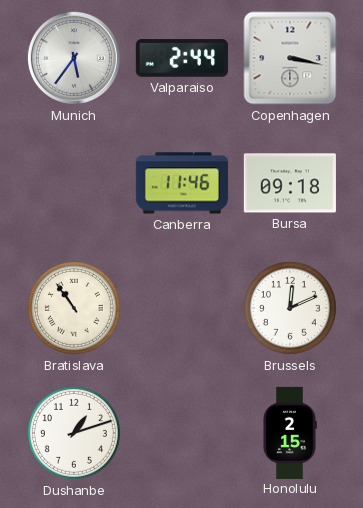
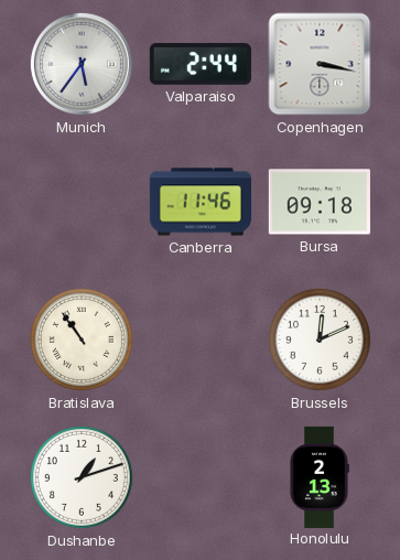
Honolulu: 2:15 -> 2:13
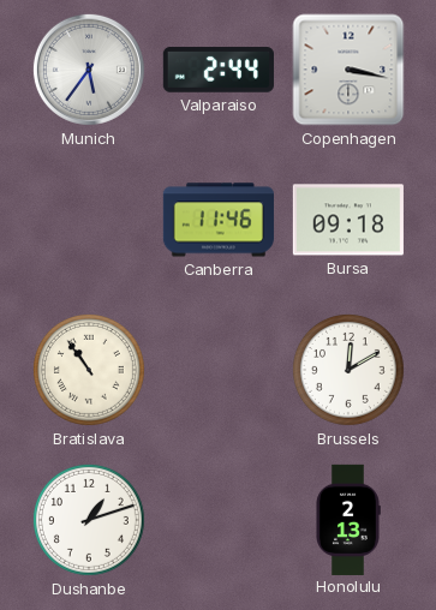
Brussels: 12:11 -> 12:10
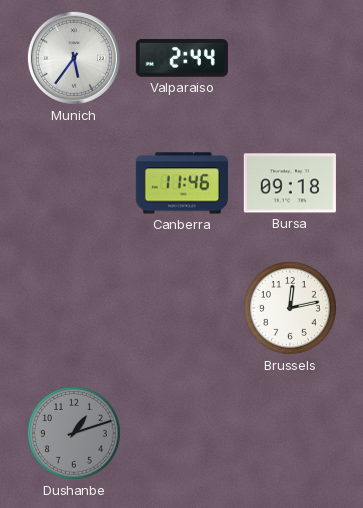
Copenhagen: 3:17 -> none
Bratislava: 10:54 -> none
Brussels: 12:10 -> 12:13
Dushanbe dial: white -> grey
Honolulu: 2:13 -> none
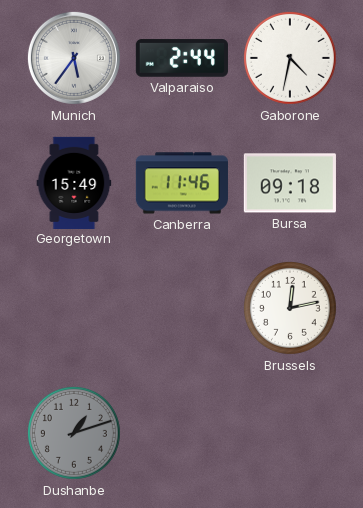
Gaborone: none -> 4:32
Georgetown: none -> 15:49
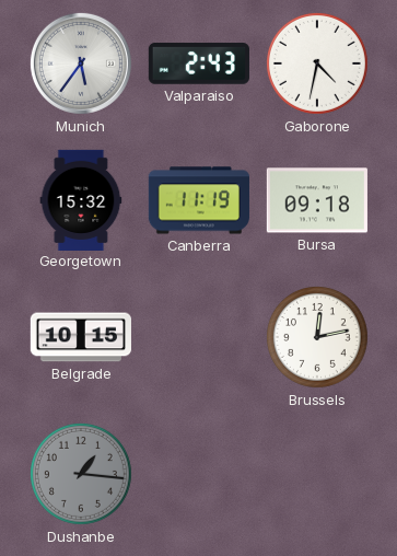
Valparaiso: 2:44 -> 2:43
Georgetown: 15:49 -> 15:32
Canberra: 11:46 -> 11:19
Belgrade: none -> 10:15
Dushanbe: 1:12 -> 1:16
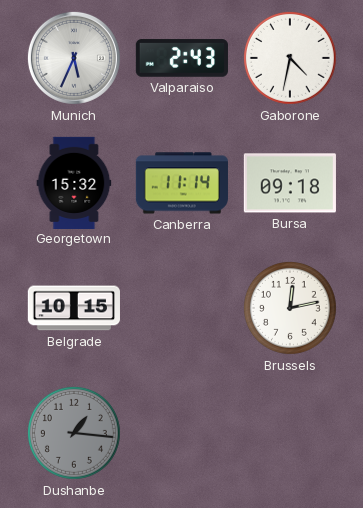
Munich: 5:36 -> 5:34
Canberra: 11:19 -> 11:14
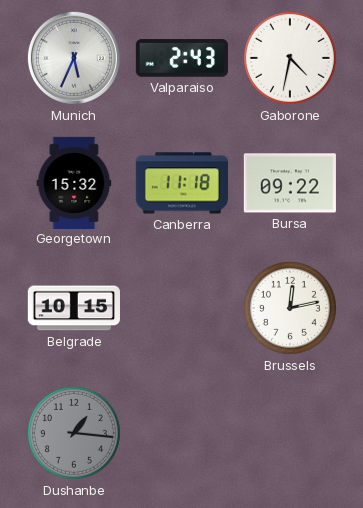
Canberra: 11:14 -> 11:18
Bursa: 09:18 -> 09:22
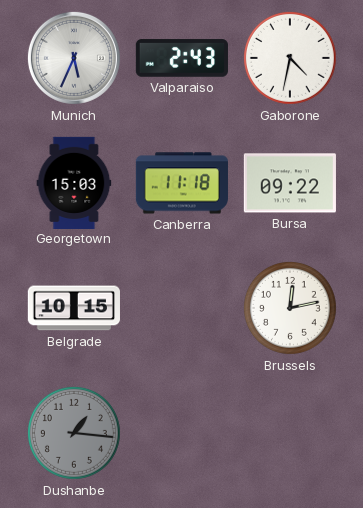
Georgetown: 15:32 -> 15:03
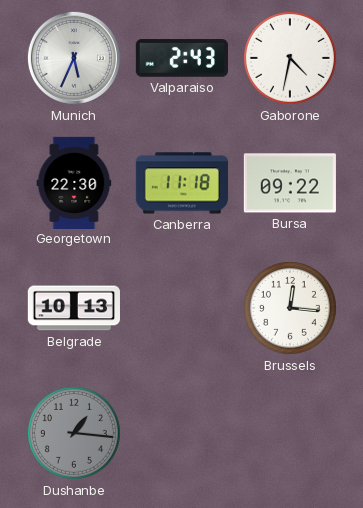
Georgetown: 15:03 -> 22:30
Belgrade: 10:15 -> 10:13
Brussels: 12:13 -> 12:16
